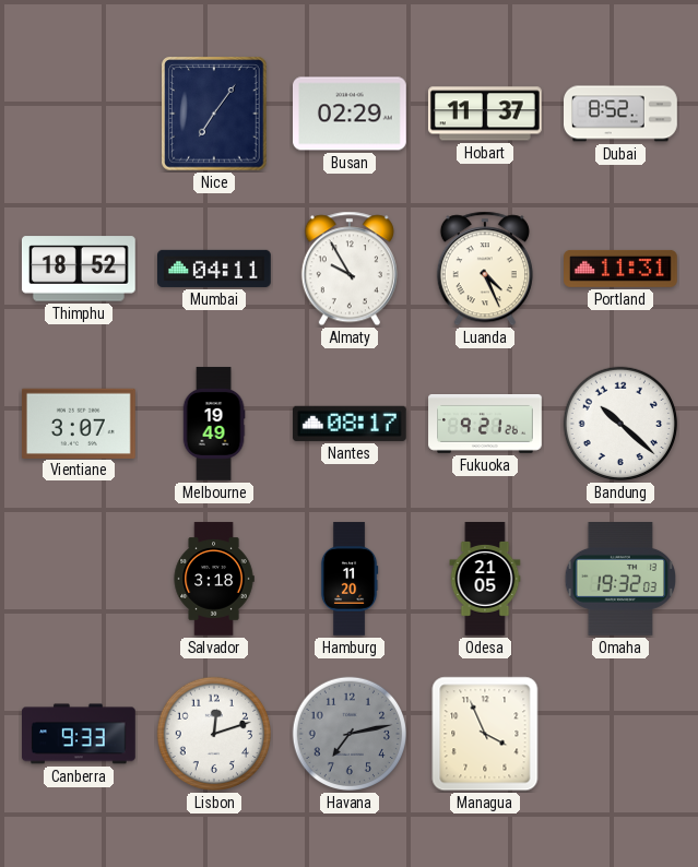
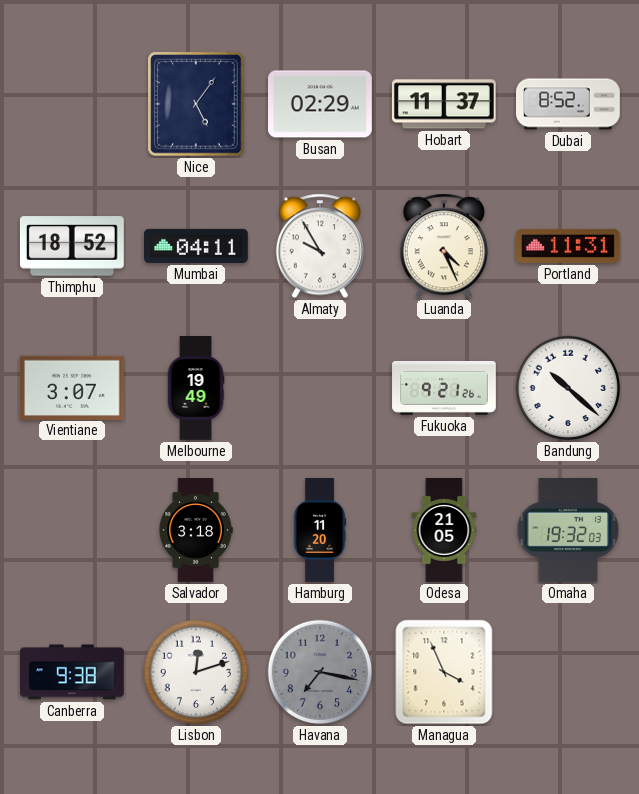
Nice: 7:06 -> 5:06
Nantes: 08:17 -> none
Canberra: 9:33 -> 9:38
Havana: 7:13 -> 7:17
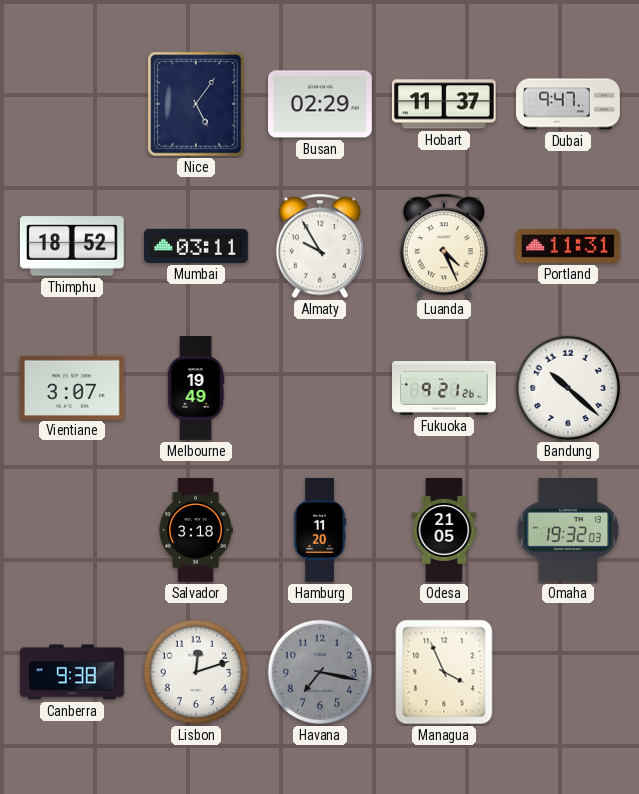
Dubai: 8:52 -> 9:47
Mumbai: 04:11 -> 03:11
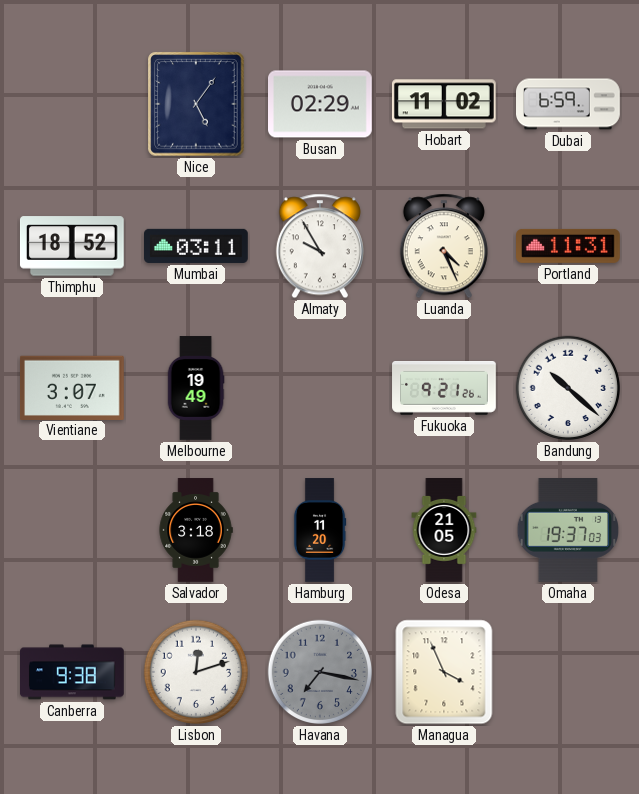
Hobart: 11:37 -> 11:02
Dubai: 9:47 -> 6:59
Omaha: 19:32 -> 19:37
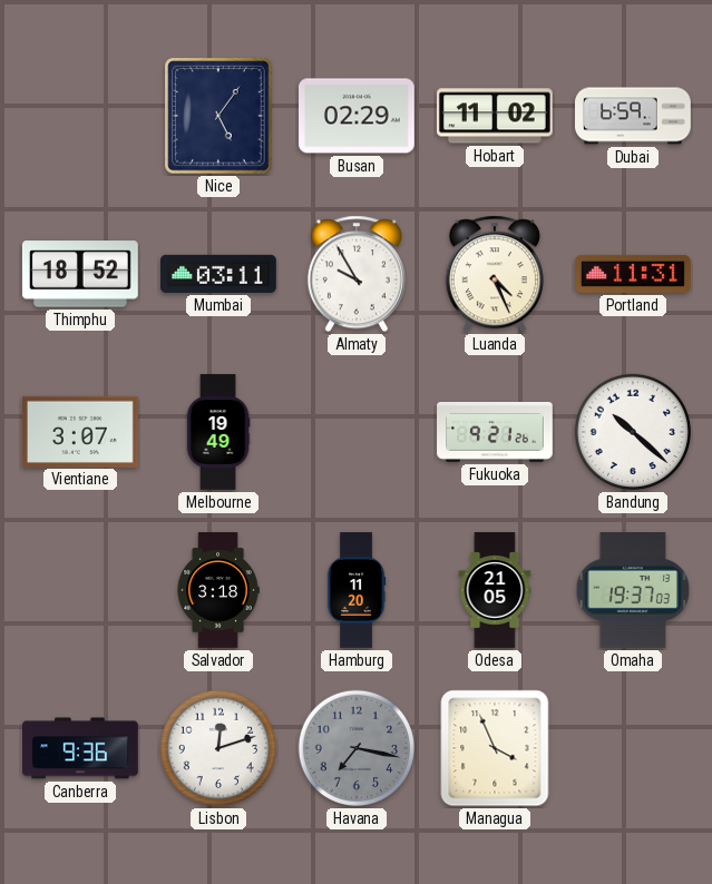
Canberra: 9:38 -> 9:36
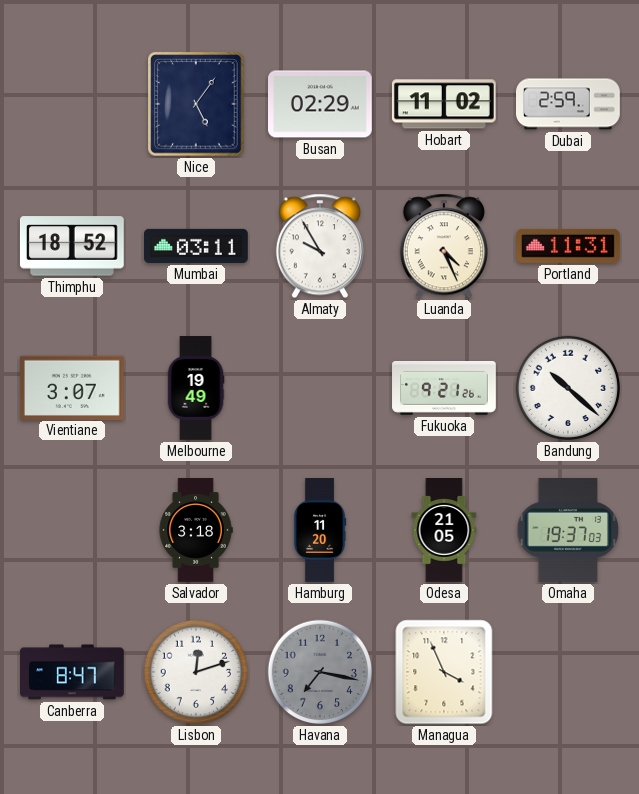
Dubai: 6:59 -> 2:59
Canberra: 9:36 -> 8:47
